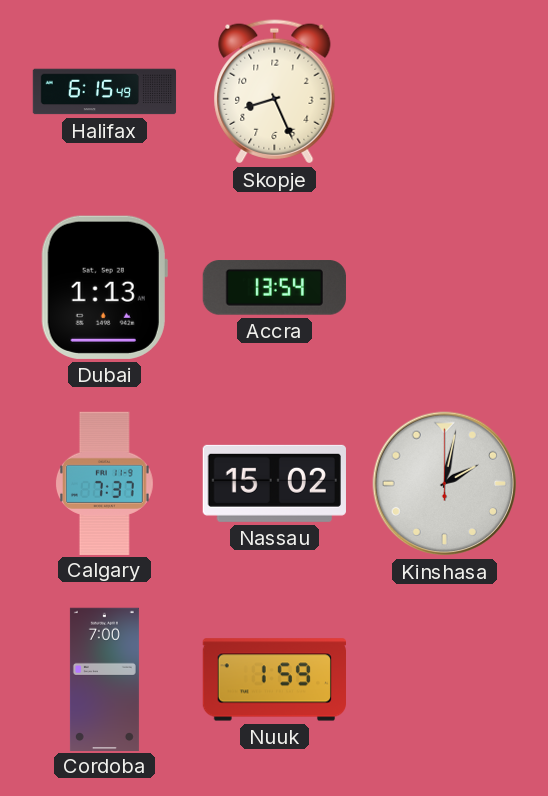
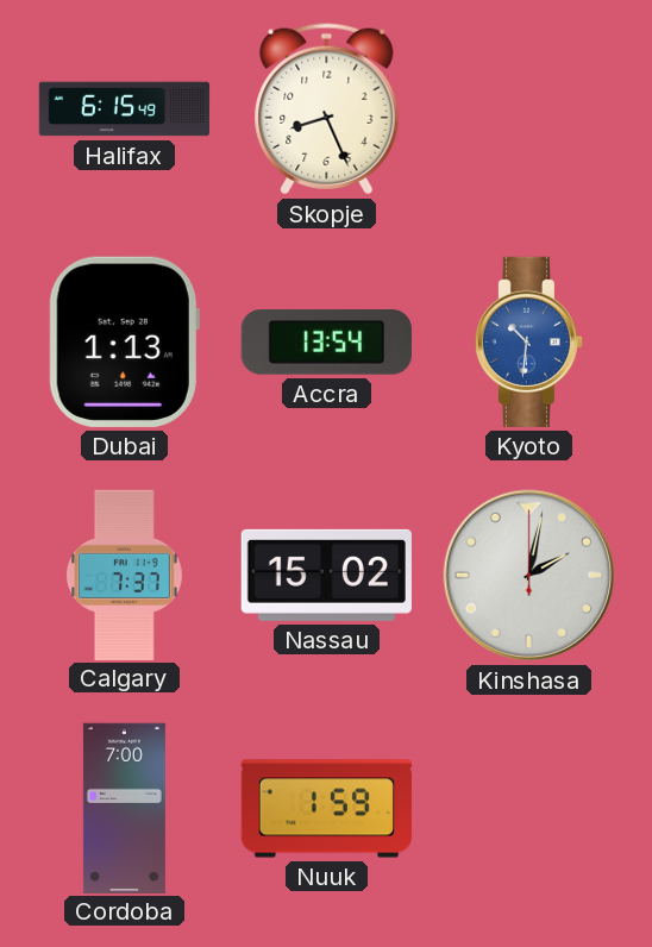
Kyoto: none -> 10:31
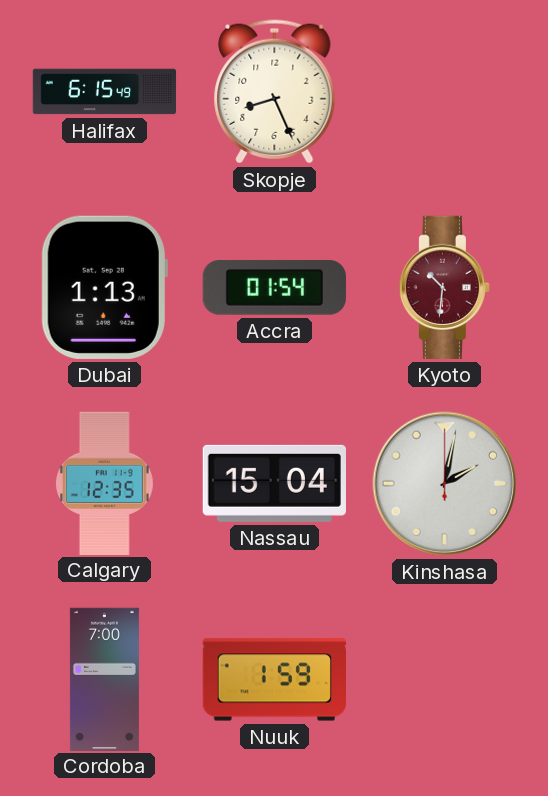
Accra: 13:54 -> 01:54
Kyoto dial: blue -> burgundy
Calgary: 7:37 -> 12:35
Nassau: 15:02 -> 15:04
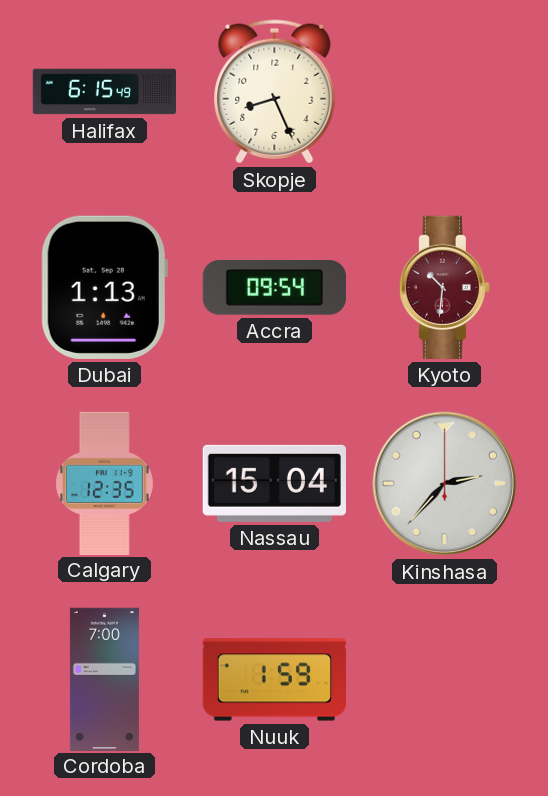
Accra: 01:54 -> 09:54
Kinshasa: 2:02 -> 2:37
